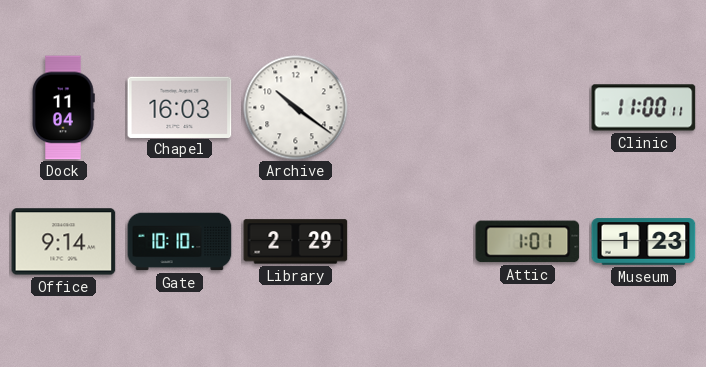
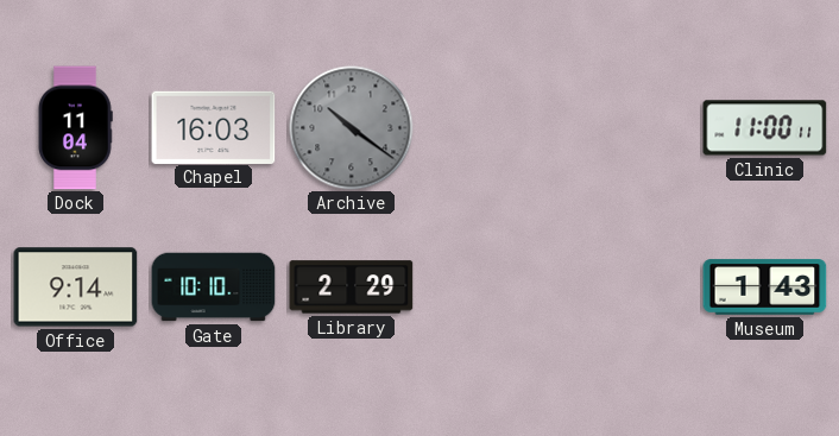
Archive dial: white -> grey
Attic: 1:01 -> none
Museum: 1:23 -> 1:43
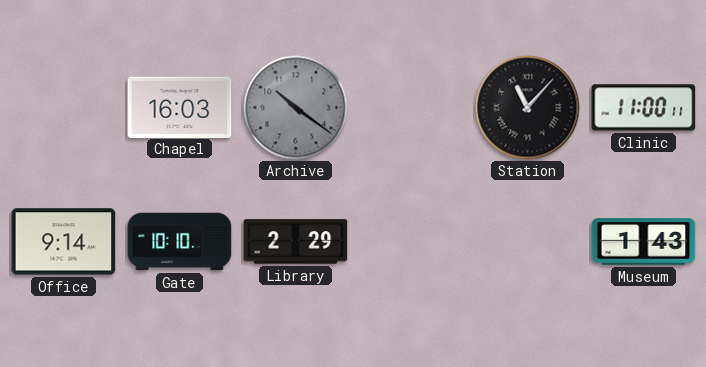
Dock: 11:04 -> none
Station: none -> 11:07
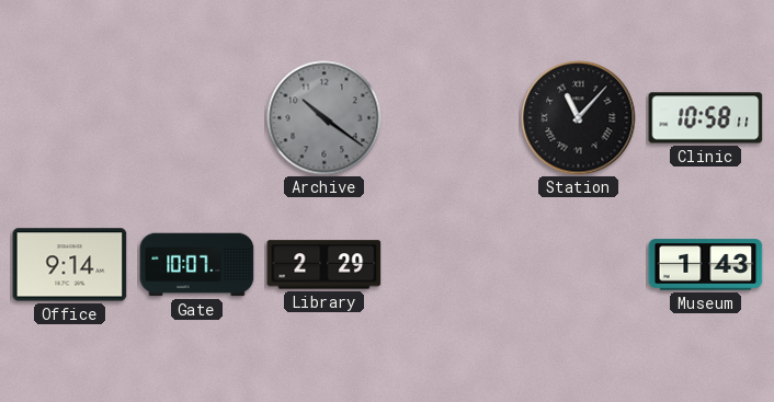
Chapel: 16:03 -> none
Clinic: 11:00 -> 10:58
Gate: 10:10 -> 10:07
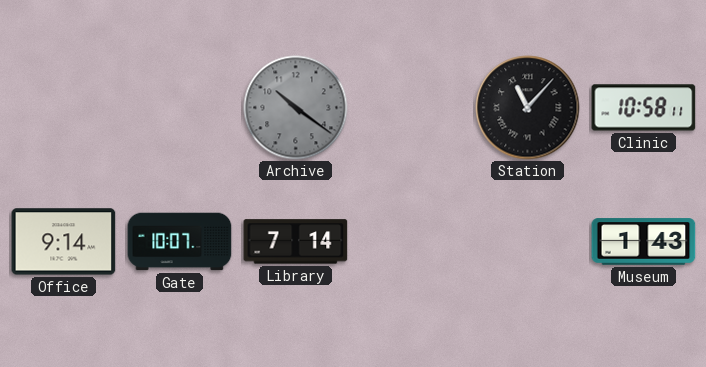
Library: 2:29 -> 7:14
